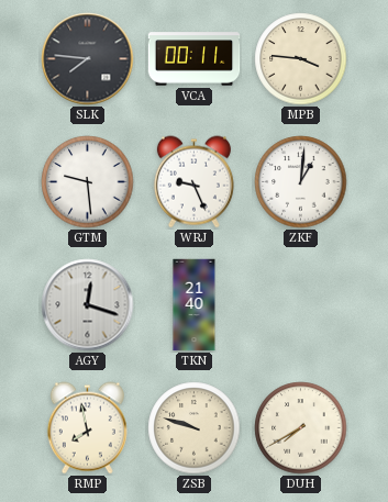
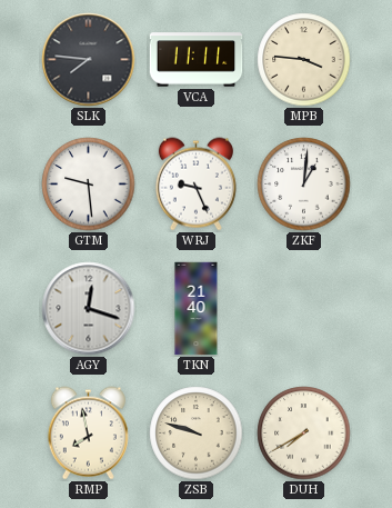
VCA: 00:11 -> 11:11
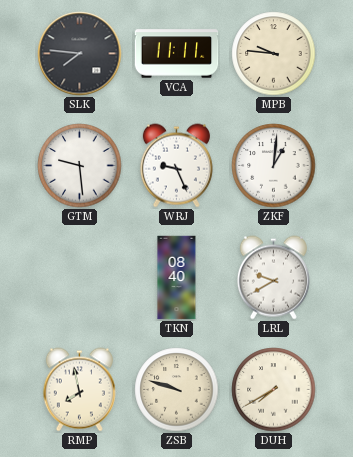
MPB: 3:46 -> 9:46
AGY: 12:18 -> none
TKN: 21:40 -> 08:40
LRL: none -> 9:40
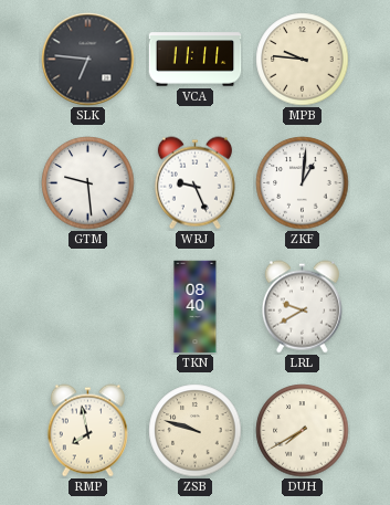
SLK: 7:46 -> 6:46
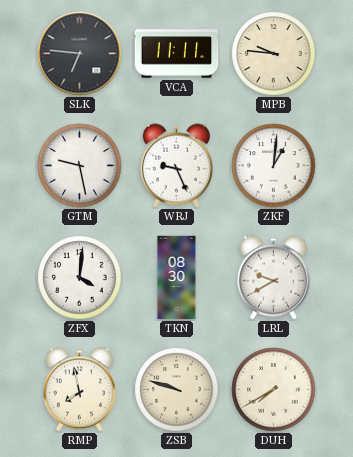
GTM: 9:29 -> 9:28
ZFX: none -> 4:01
TKN: 08:40 -> 08:30
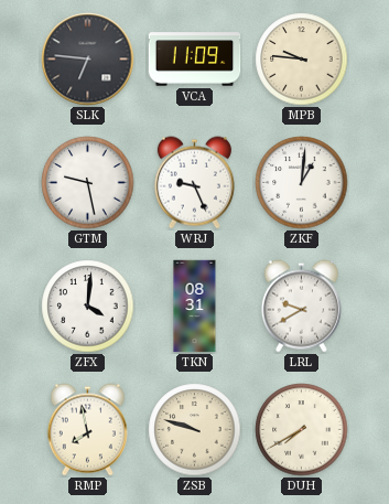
VCA: 11:11 -> 11:09
TKN: 08:30 -> 08:31
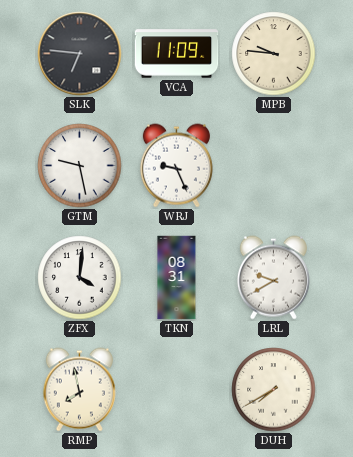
ZKF: 1:01 -> none
ZSB: 9:48 -> none
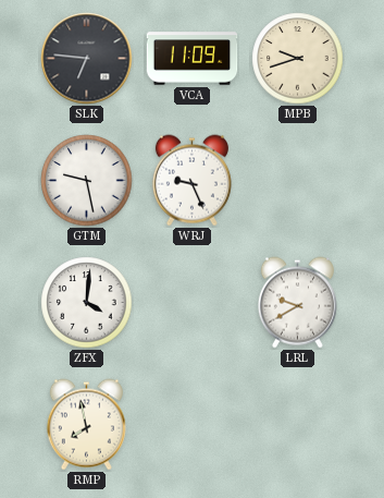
MPB: 9:46 -> 9:42
TKN: 08:31 -> none
DUH: 7:40 -> none
